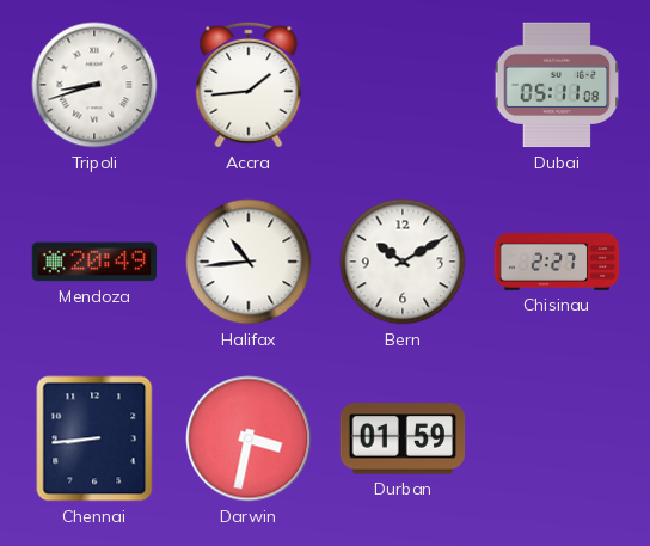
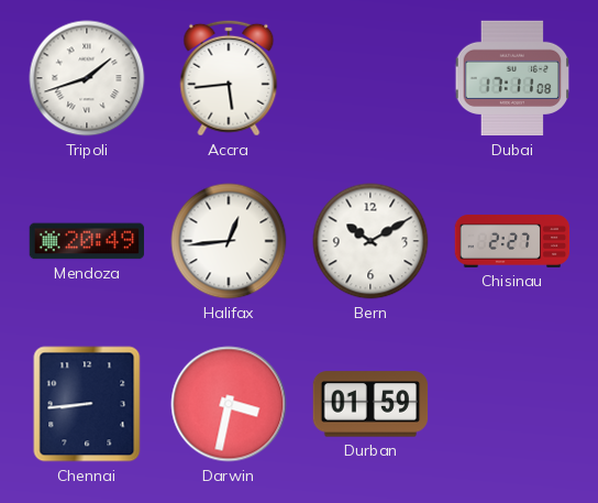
Tripoli: 8:42 -> 1:42
Accra: 1:44 -> 5:44
Dubai: 05:11 -> 17:11
Halifax: 10:44 -> 12:44
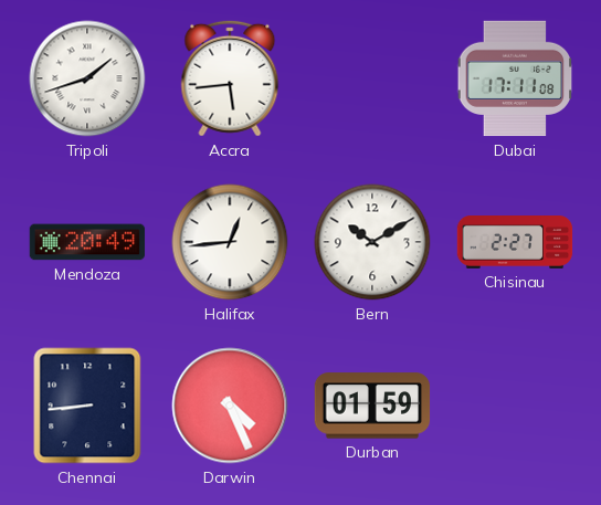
Darwin: 3:32 -> 4:26
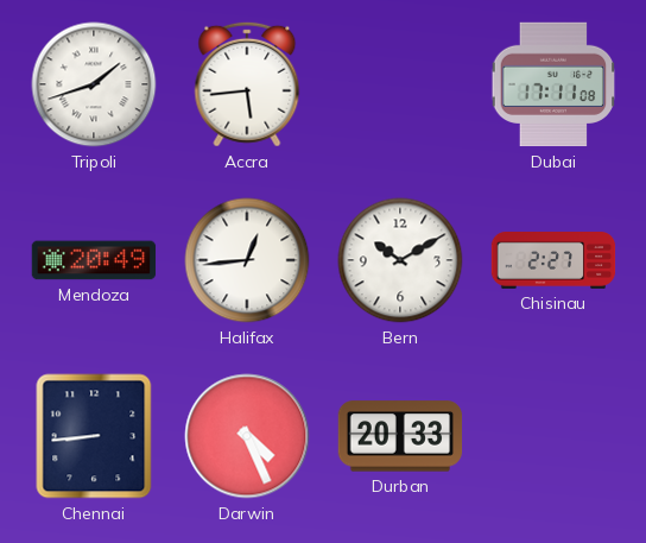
Durban: 01:59 -> 20:33
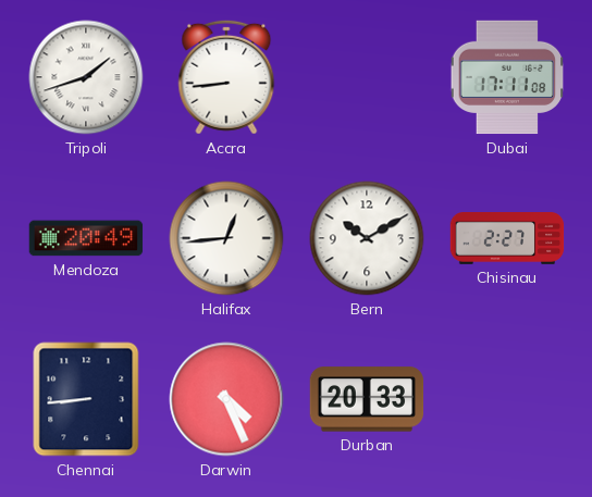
Accra: 5:44 -> 8:44
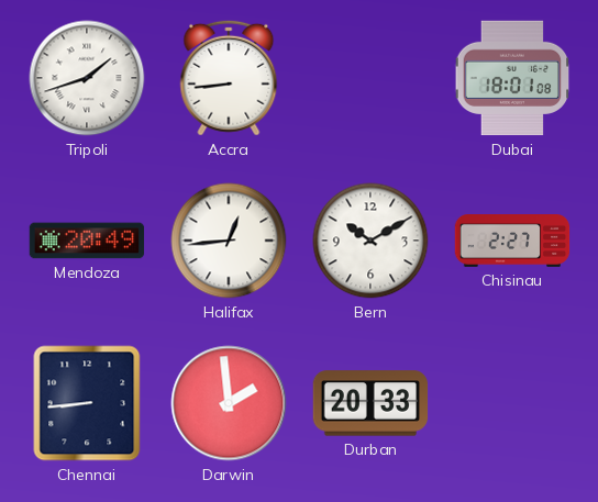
Dubai: 17:11 -> 18:01
Darwin: 4:26 -> 1:59
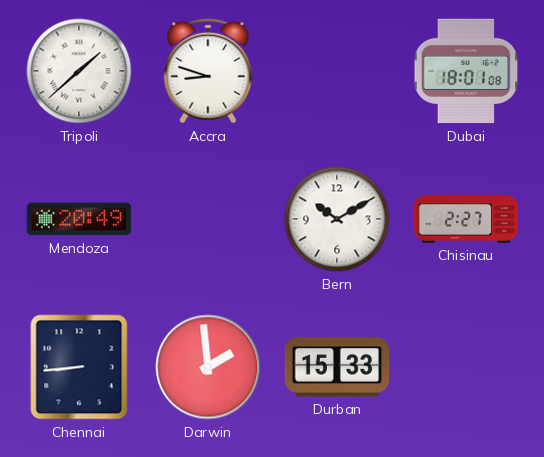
Tripoli: 1:42 -> 1:38
Accra: 8:44 -> 8:48
Halifax: 12:44 -> none
Durban: 20:33 -> 15:33
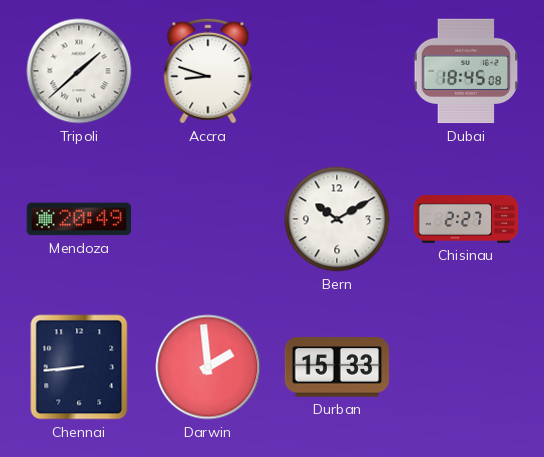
Dubai: 18:01 -> 18:45
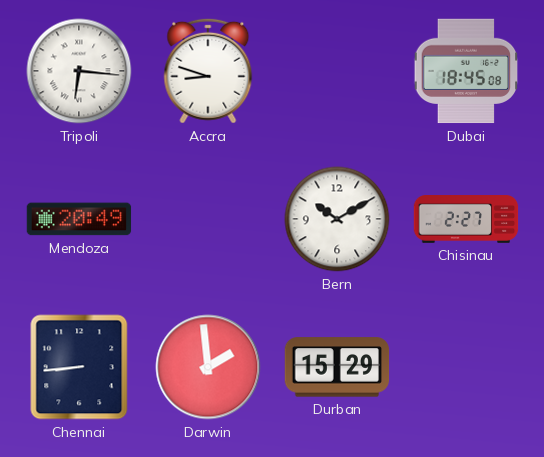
Tripoli: 1:38 -> 6:16
Durban: 15:33 -> 15:29
